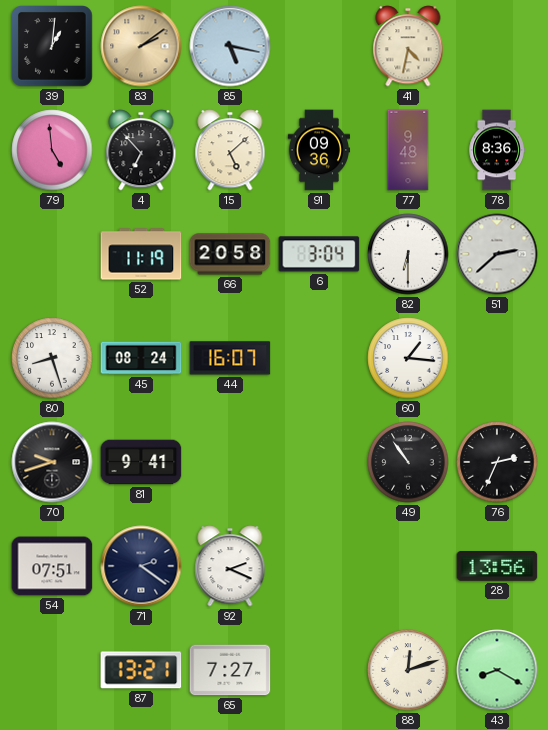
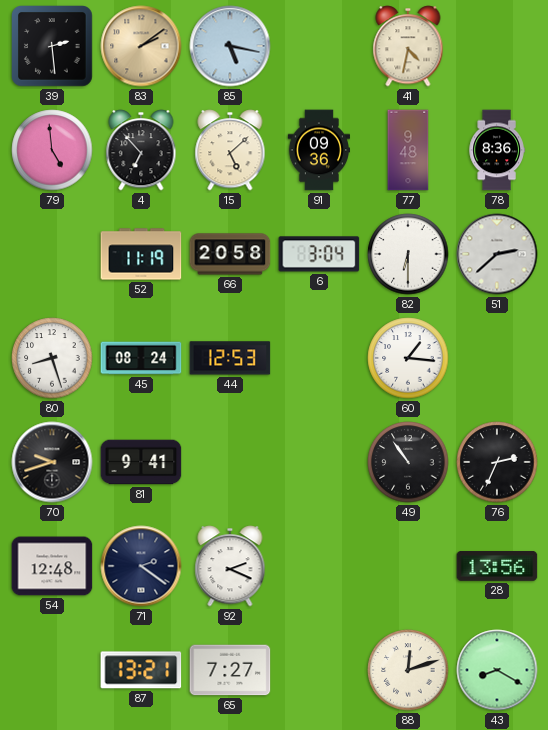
39: 1:01 -> 2:29
44: 16:07 -> 12:53
54: 07:51 -> 12:48
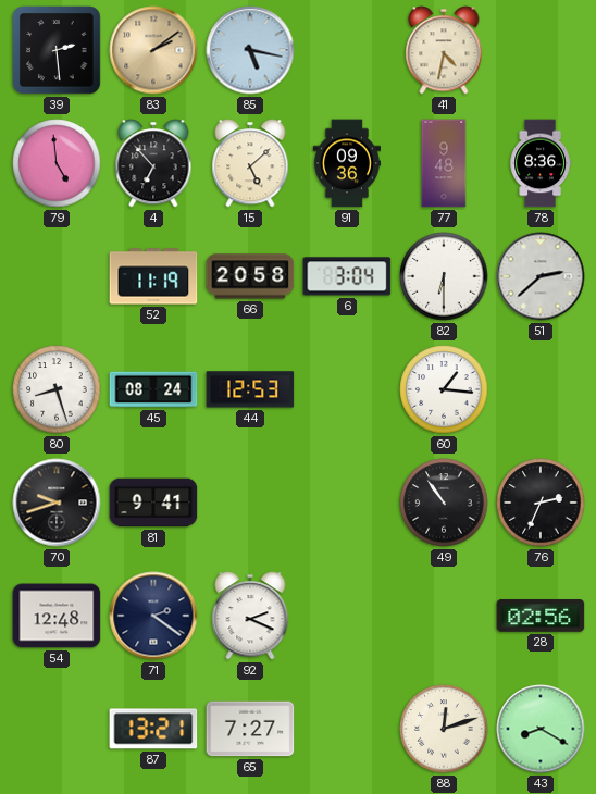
28: 13:56 -> 02:56
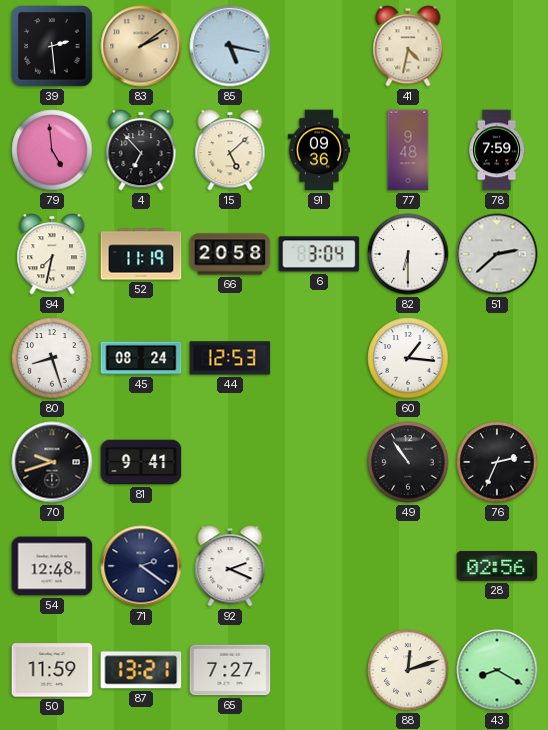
78: 8:36 -> 7:59
94: none -> 7:32
50: none -> 11:59
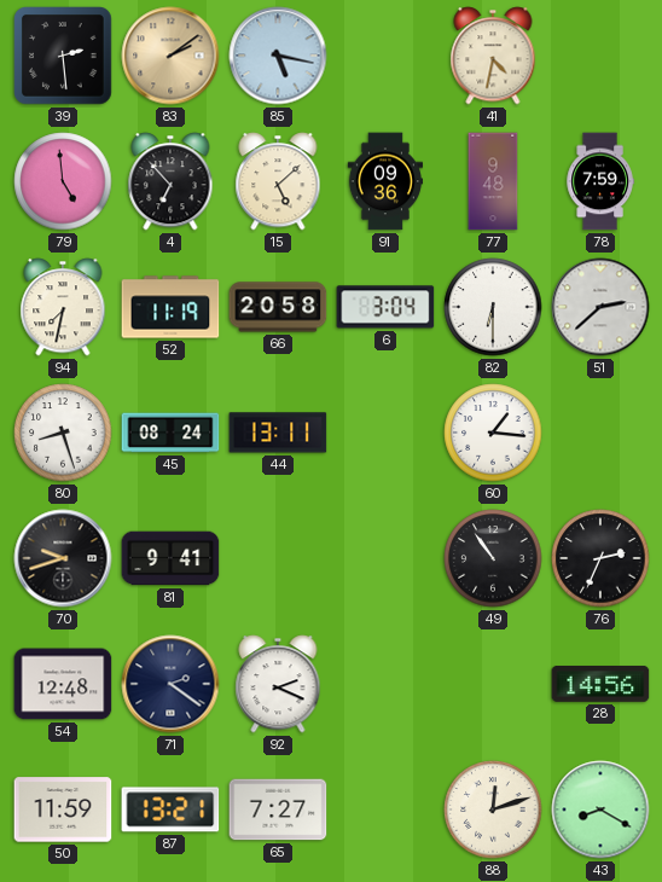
44: 12:53 -> 13:11
28: 02:56 -> 14:56
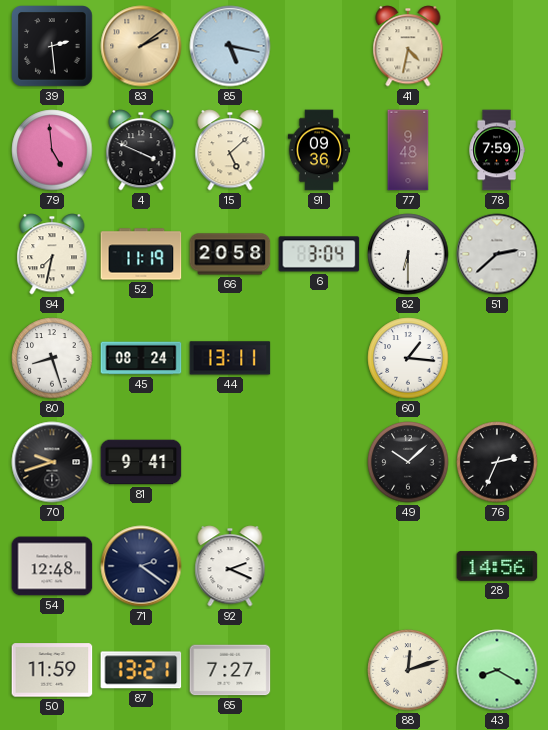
4: 6:53 -> 3:49
49: 10:54 -> 10:08
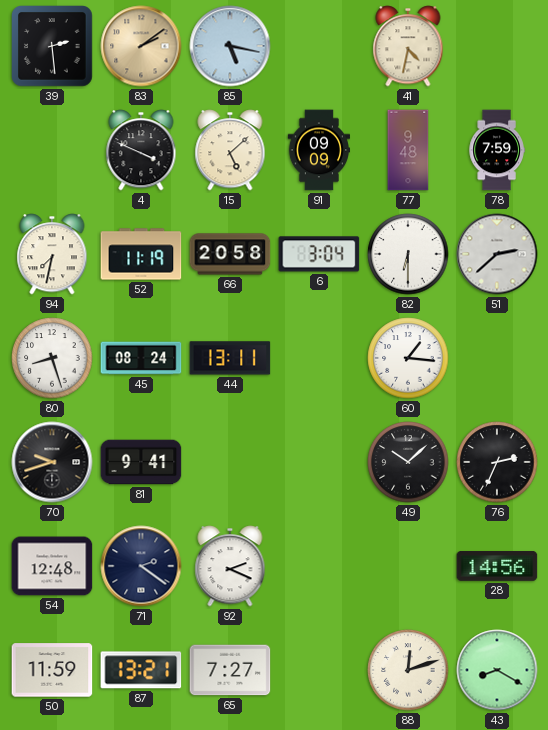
79: 4:59 -> none
91: 09:36 -> 09:09
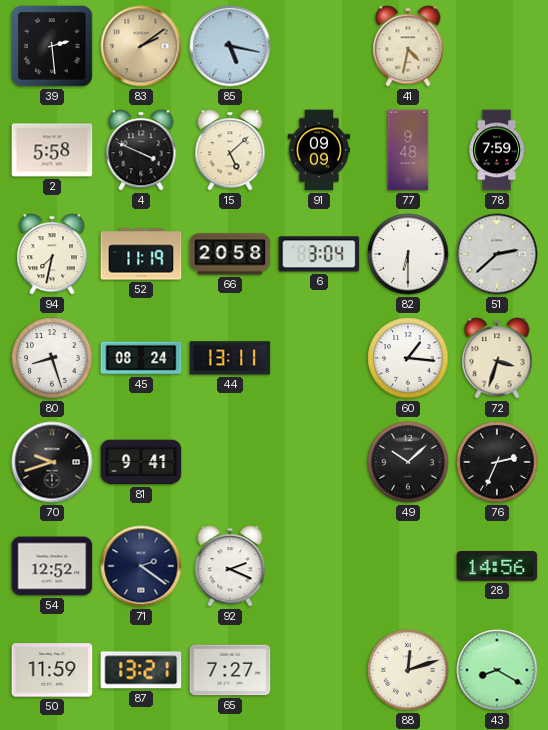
2: none -> 5:58
72: none -> 3:33
54: 12:48 -> 12:52
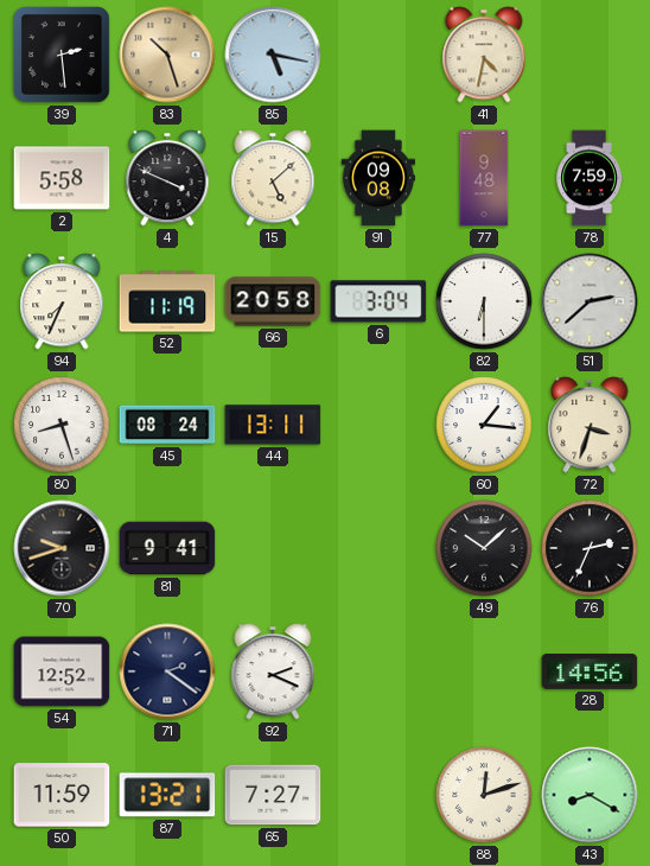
83: 2:09 -> 10:27
91: 09:09 -> 09:08
94: 7:32 -> 7:34
